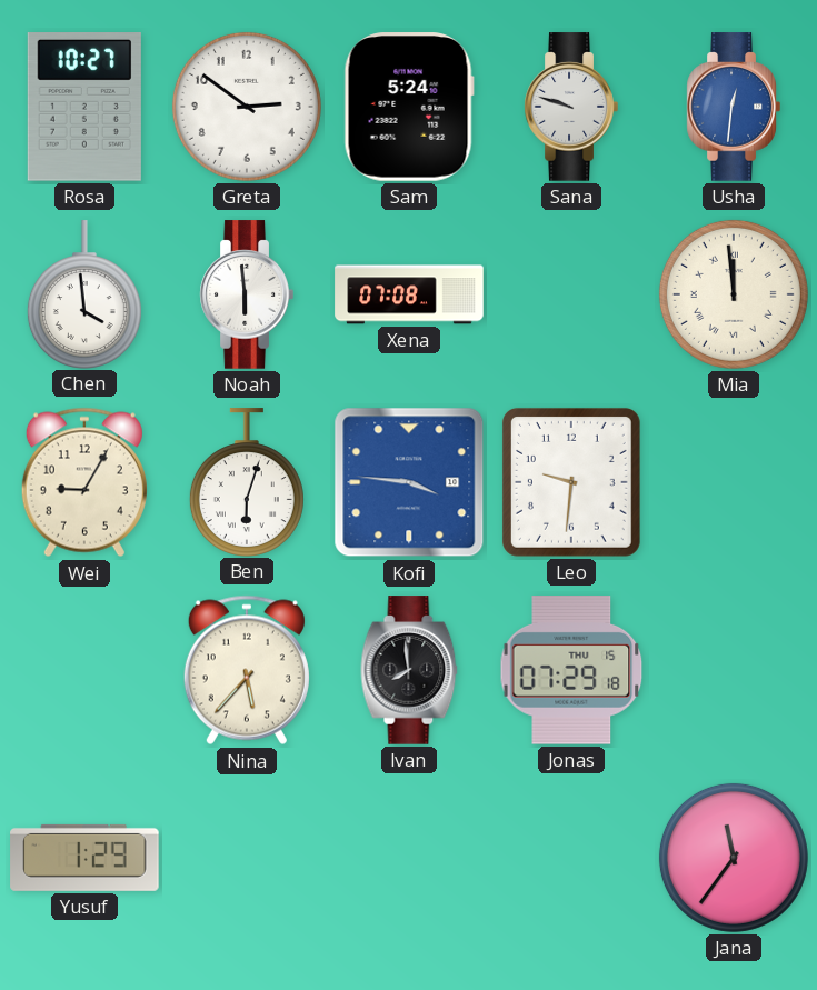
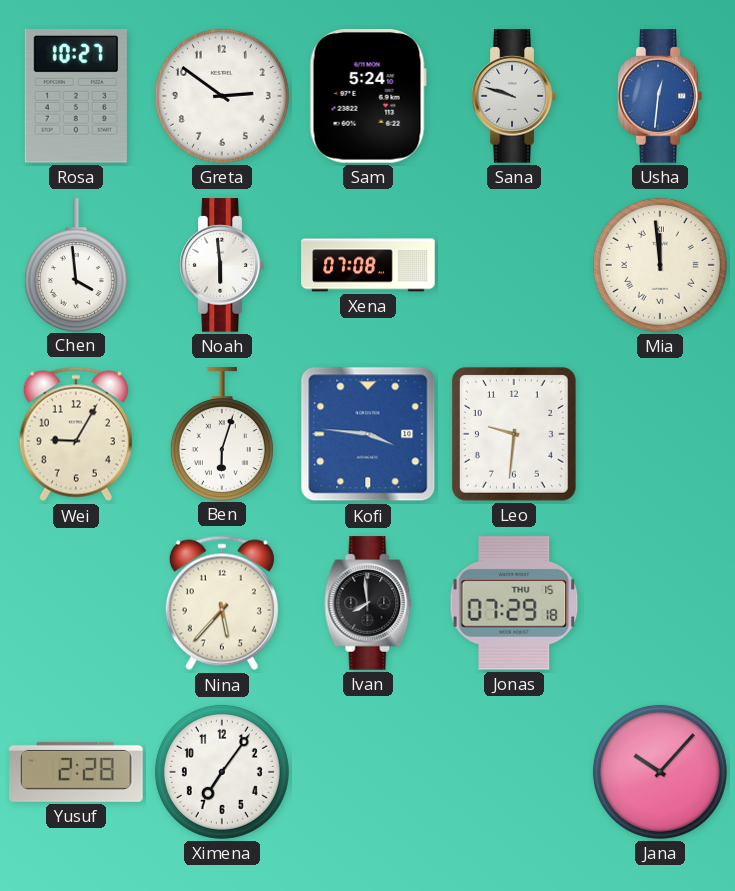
Yusuf: 1:29 -> 2:28
Ximena: none -> 7:06
Jana: 11:36 -> 10:07
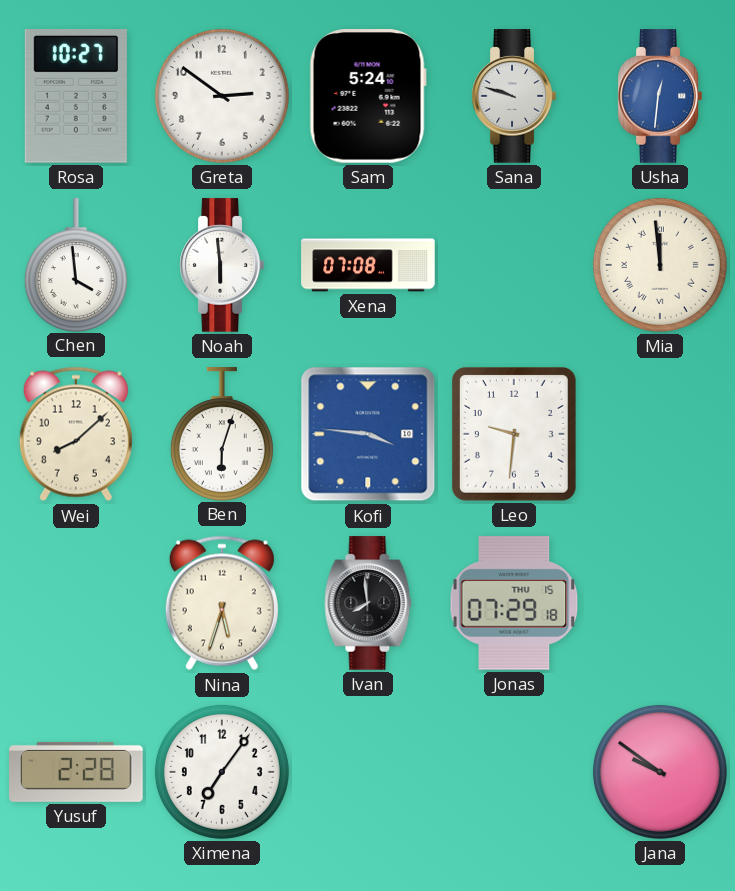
Wei: 9:05 -> 8:08
Nina: 5:37 -> 5:33
Jana: 10:07 -> 9:51
